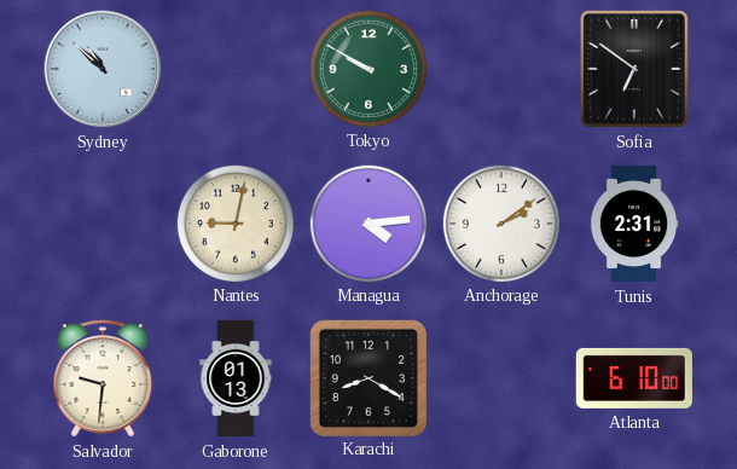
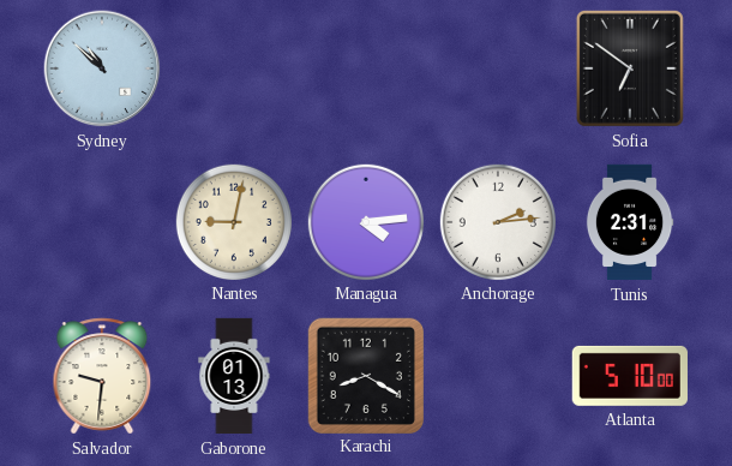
Tokyo: 9:50 -> none
Anchorage: 2:09 -> 2:14
Atlanta: 6:10 -> 5:10
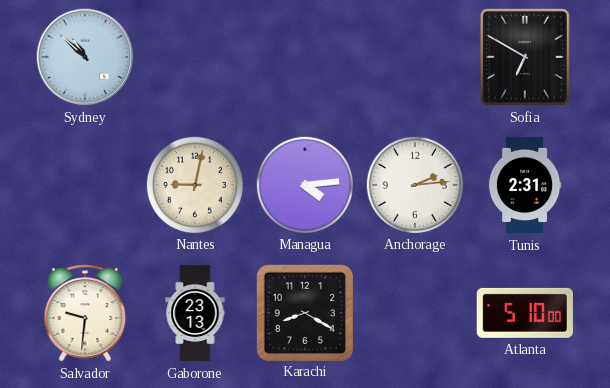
Sofia: 6:51 -> 6:50
Gaborone: 01:13 -> 23:13
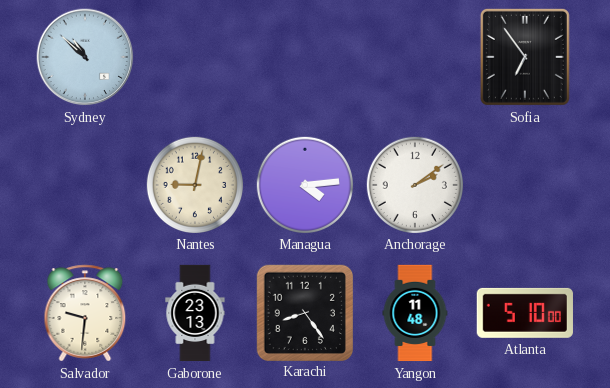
Sofia: 6:50 -> 6:54
Anchorage: 2:14 -> 2:09
Tunis: 2:31 -> none
Karachi: 8:20 -> 8:24
Yangon: none -> 11:48
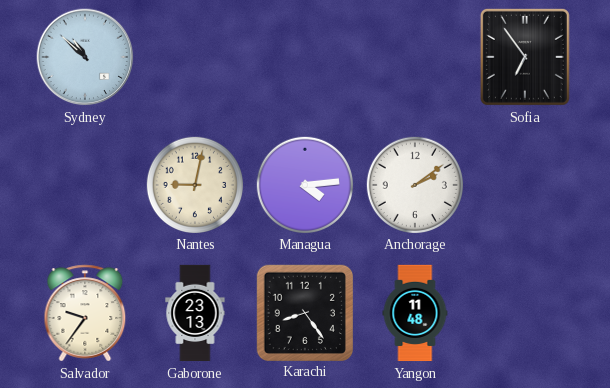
Salvador: 9:31 -> 9:36
Atlanta: 5:10 -> none
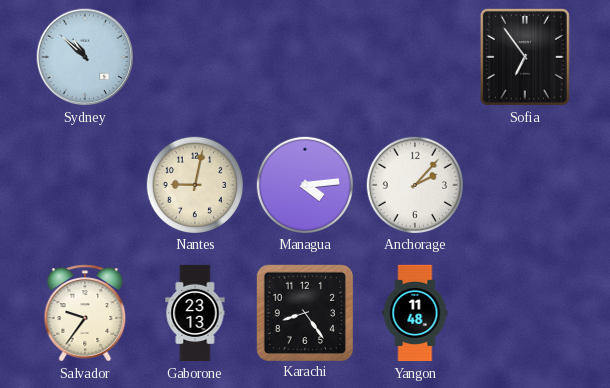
Anchorage: 2:09 -> 2:07
